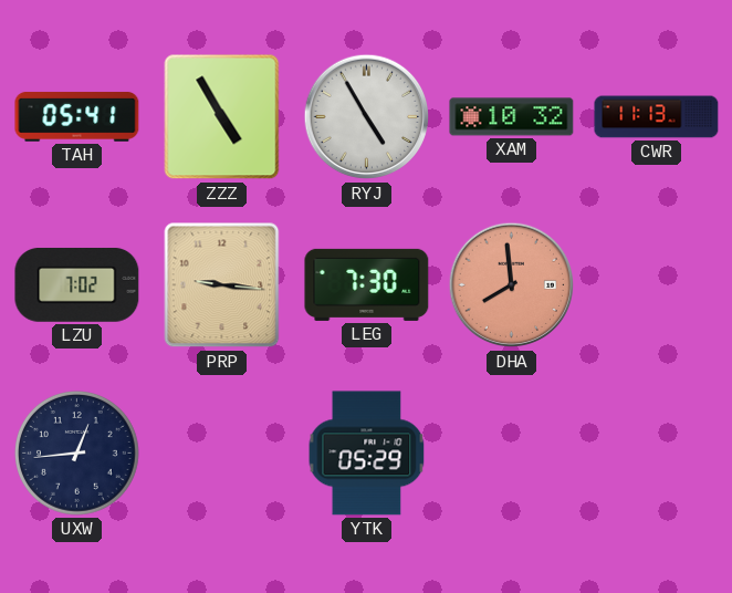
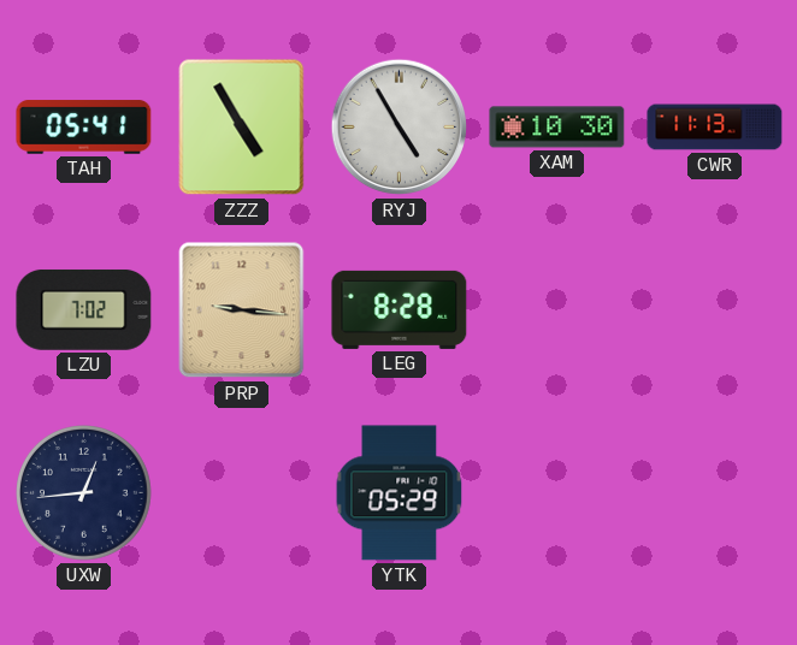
XAM: 10:32 -> 10:30
LEG: 7:30 -> 8:28
DHA: 7:59 -> none
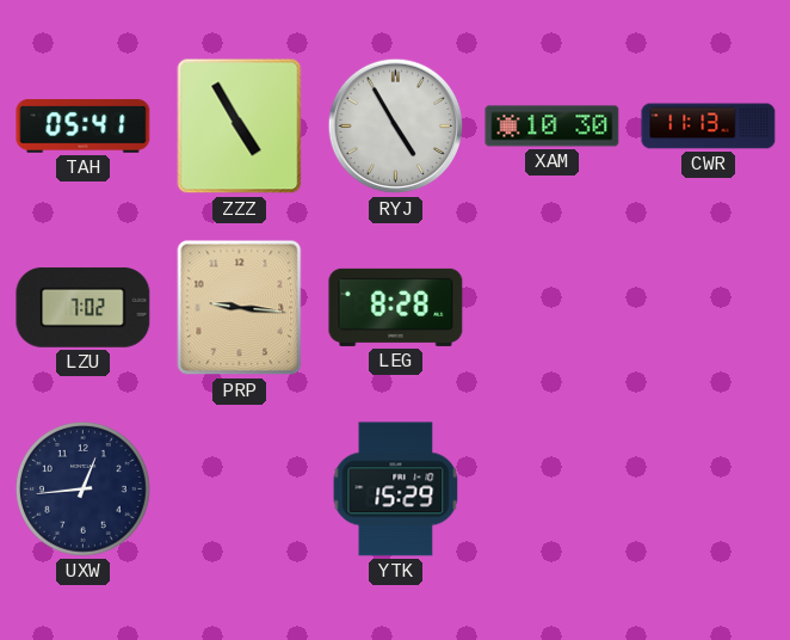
YTK: 05:29 -> 15:29
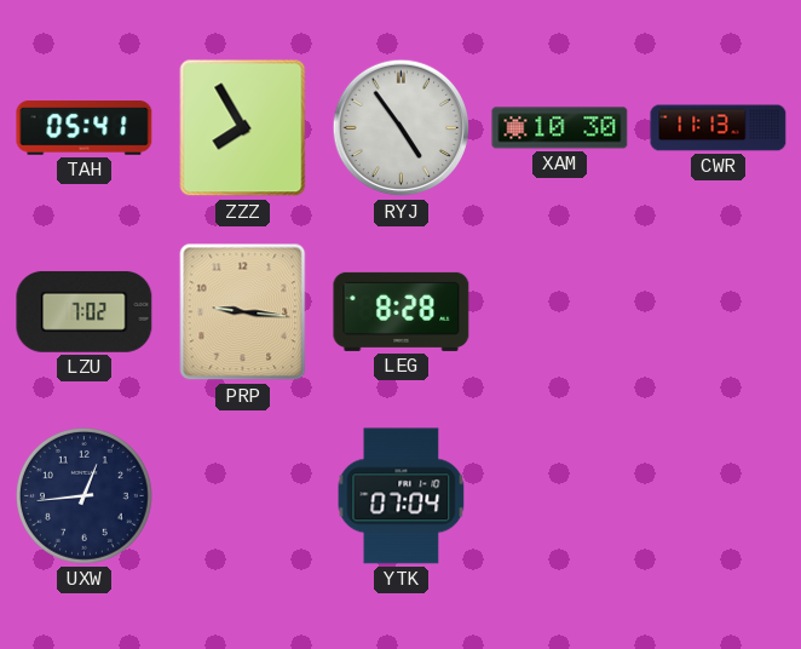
ZZZ: 4:55 -> 7:55
RYJ: 4:55 -> 4:54
YTK: 15:29 -> 07:04
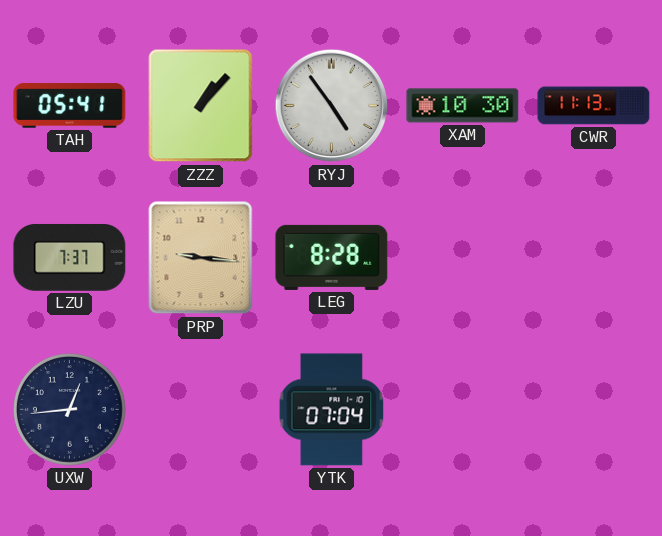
ZZZ: 7:55 -> 1:07
LZU: 7:02 -> 7:37
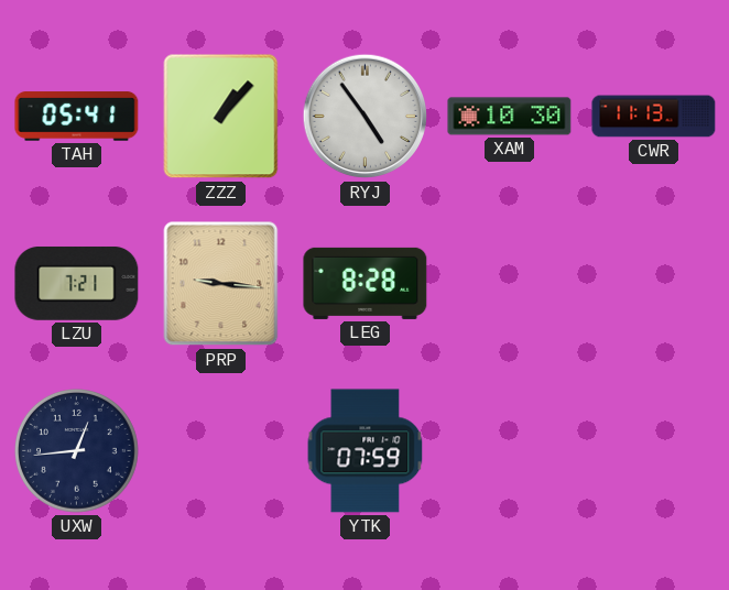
LZU: 7:37 -> 7:21
YTK: 07:04 -> 07:59
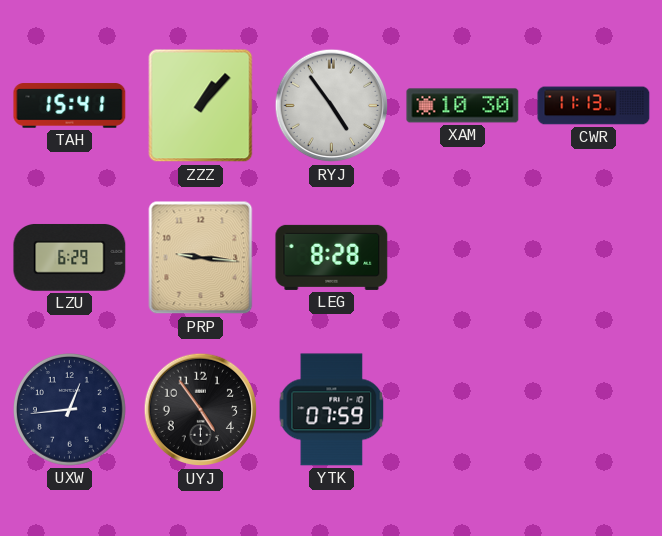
TAH: 05:41 -> 15:41
LZU: 7:21 -> 6:29
UYJ: none -> 4:54
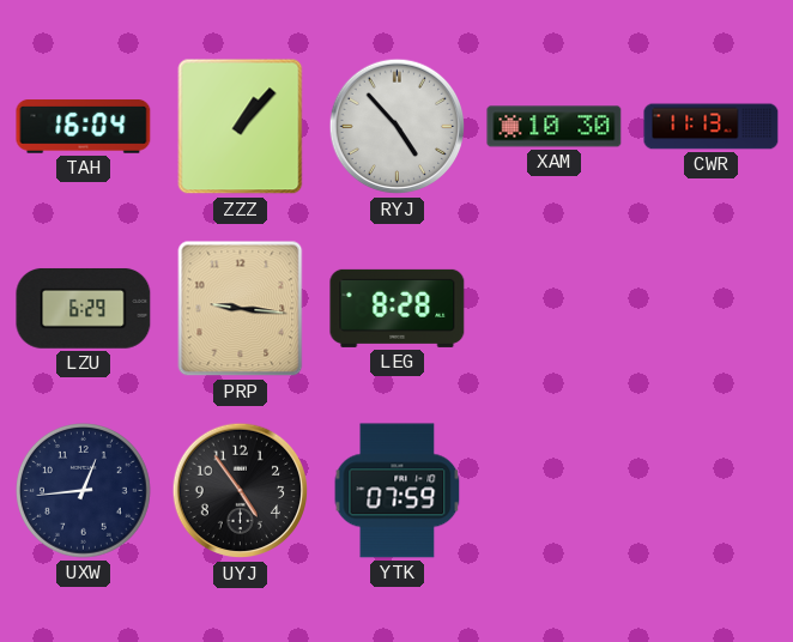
TAH: 15:41 -> 16:04
RYJ: 4:54 -> 4:53
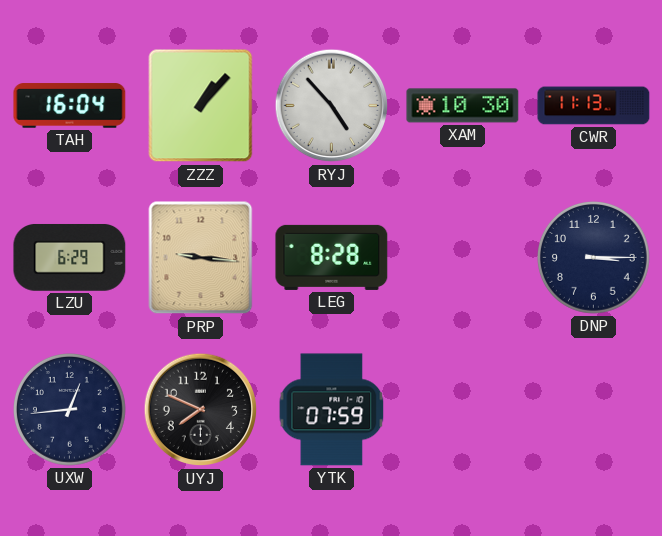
DNP: none -> 3:15
UYJ: 4:54 -> 7:49
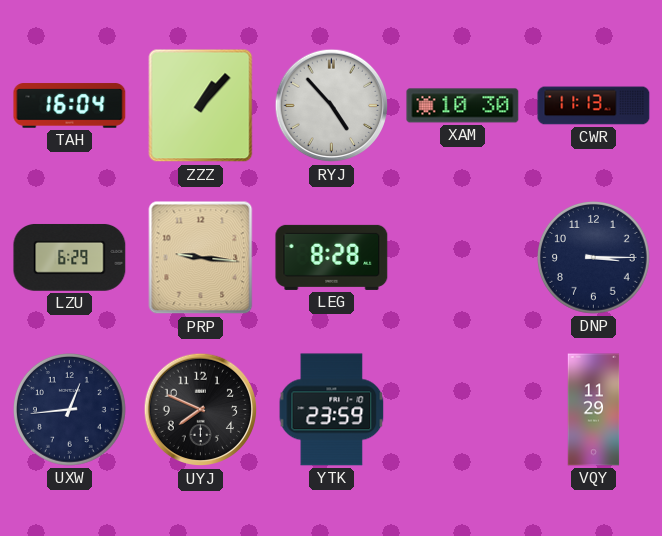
YTK: 07:59 -> 23:59
VQY: none -> 11:29
